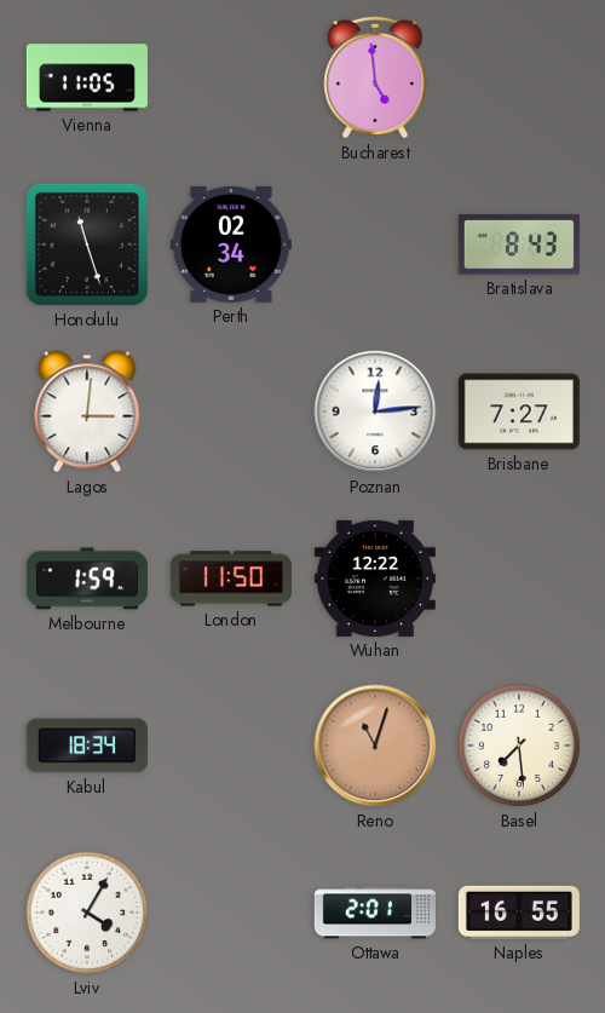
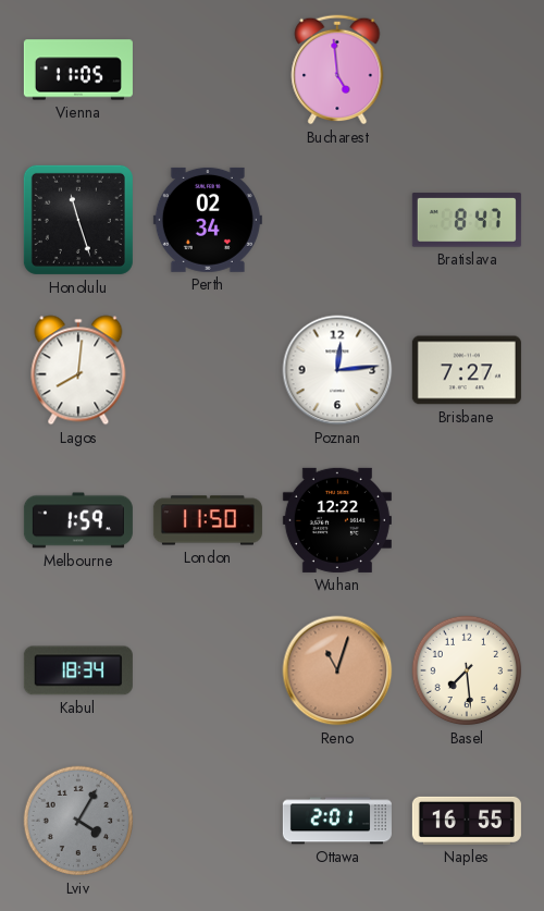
Bratislava: 8:43 -> 8:47
Lagos: 3:01 -> 8:01
Lviv dial: white -> grey
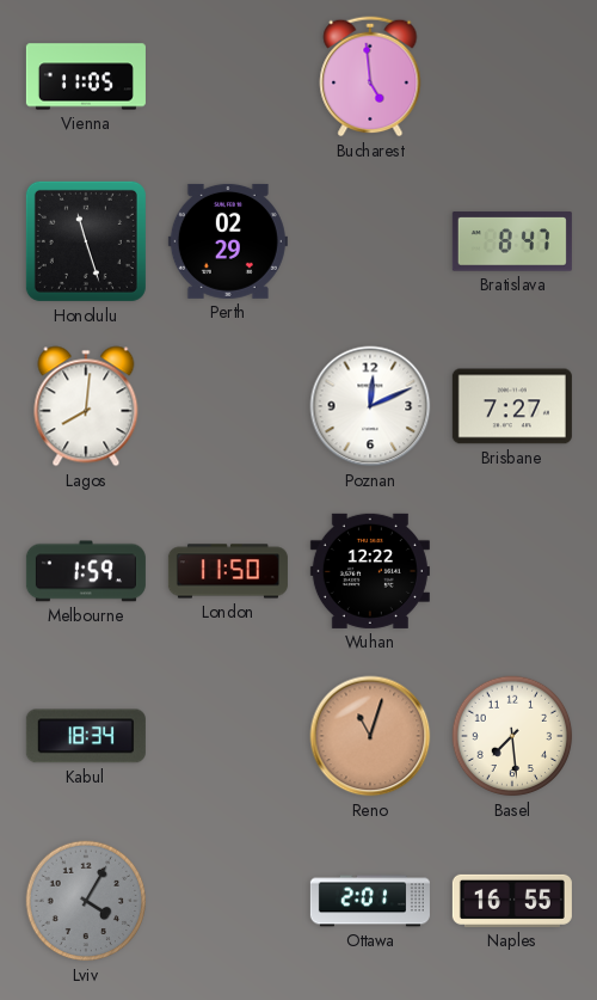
Perth: 02:34 -> 02:29
Poznan: 12:14 -> 12:11
